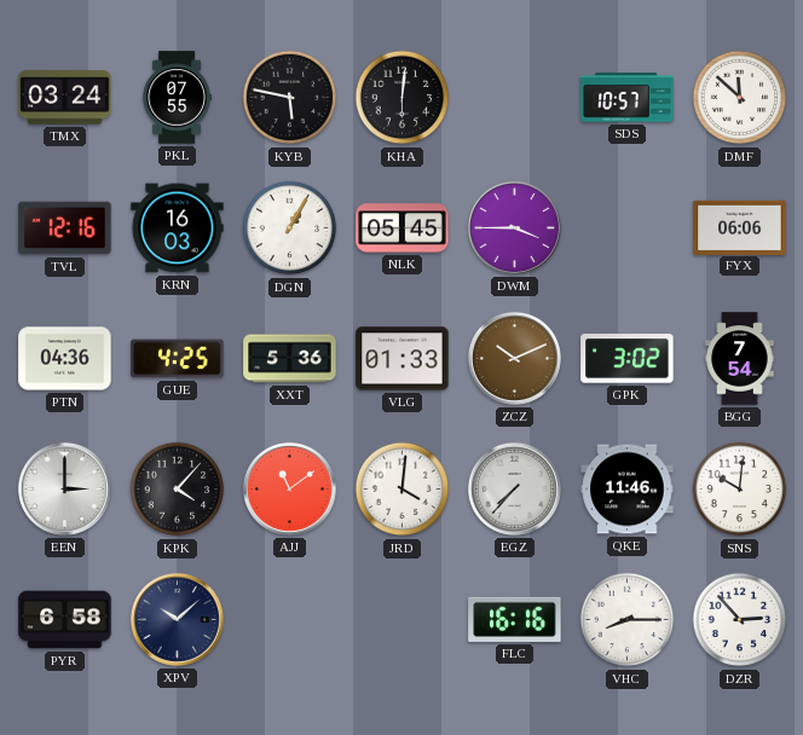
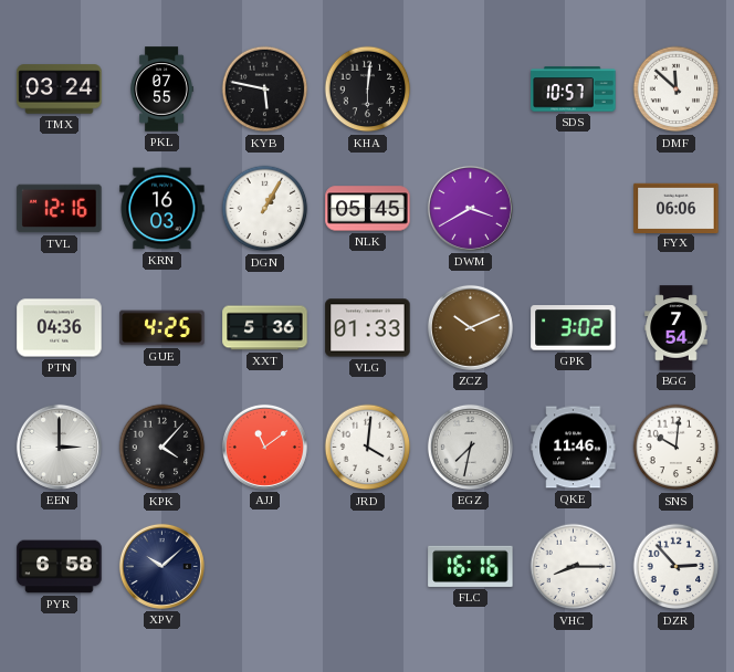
DWM: 3:45 -> 3:40
EGZ: 7:37 -> 7:32
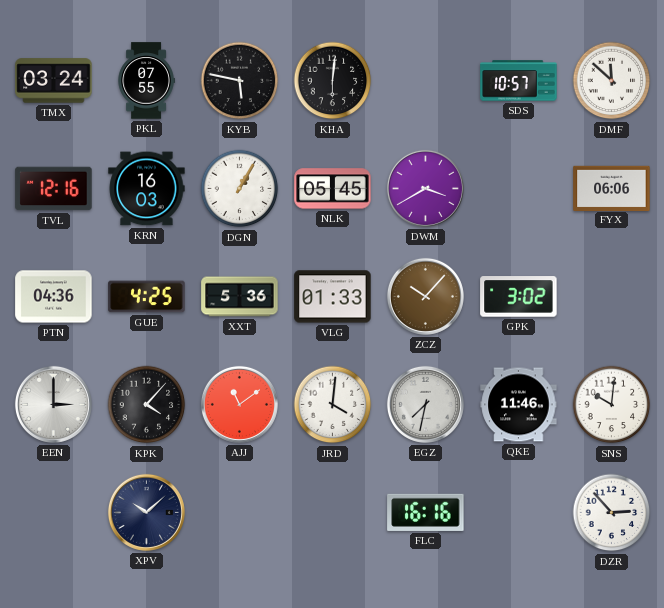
ZCZ: 10:11 -> 10:07
BGG: 7:54 -> none
PYR: 6:58 -> none
VHC: 8:15 -> none
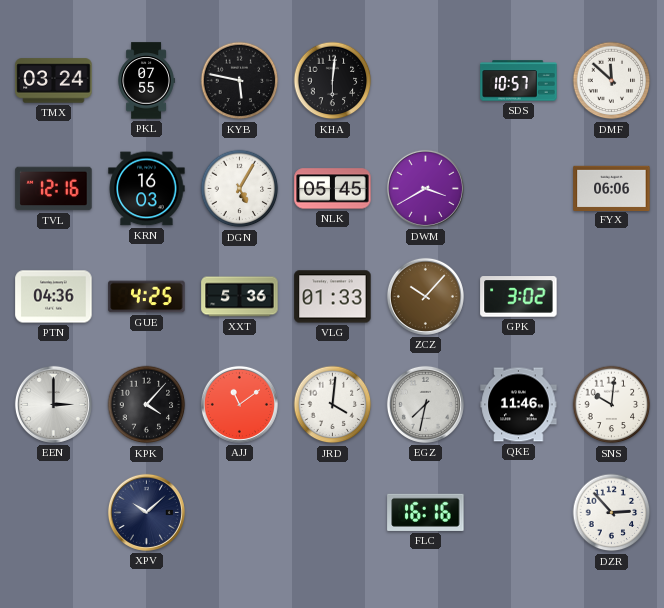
DGN: 1:05 -> 5:05
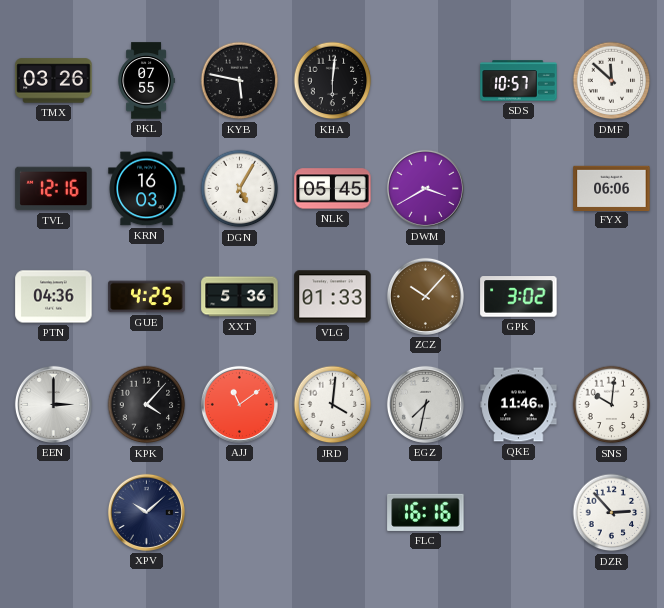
TMX: 03:24 -> 03:26
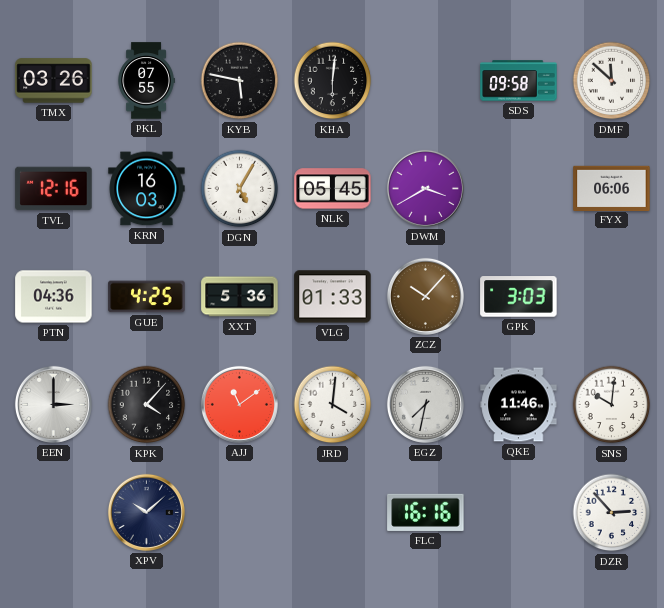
SDS: 10:57 -> 09:58
GPK: 3:02 -> 3:03
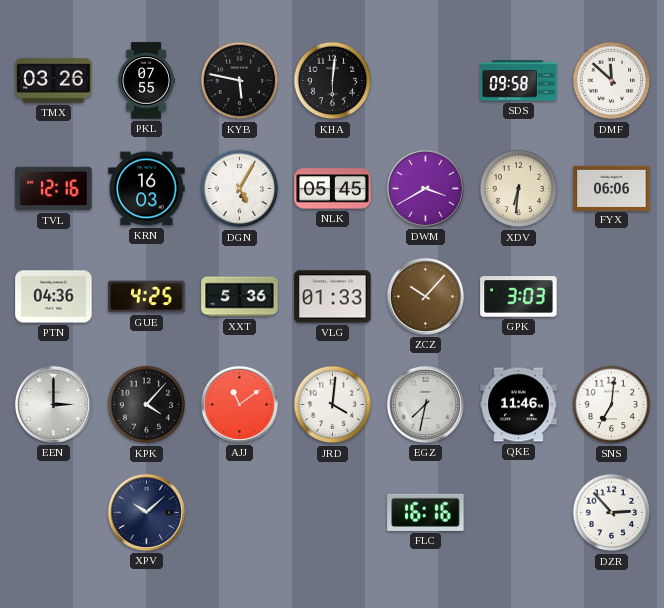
XDV: none -> 6:31
SNS: 10:01 -> 7:01
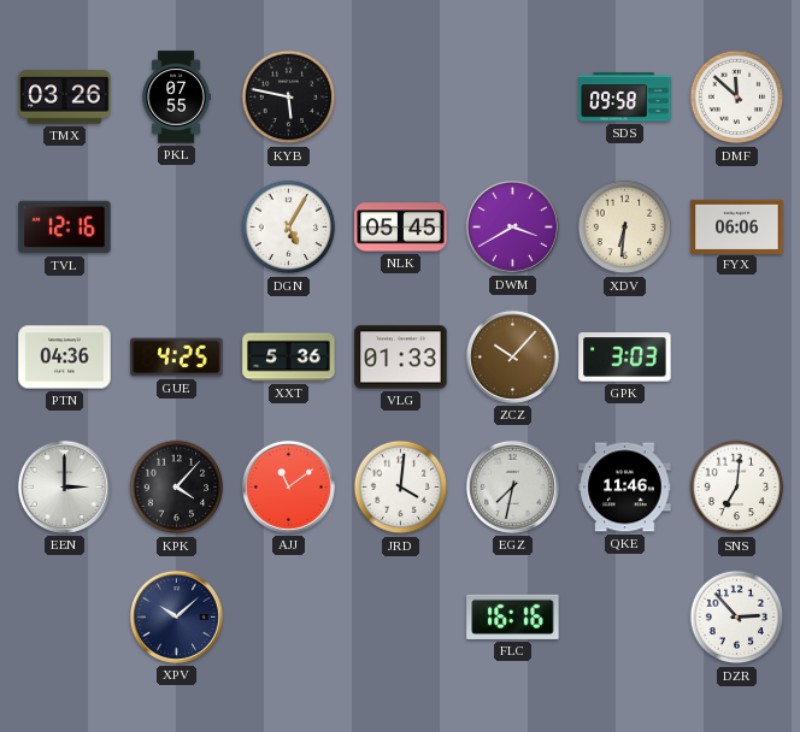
KHA: 6:01 -> none
KRN: 16:03 -> none
